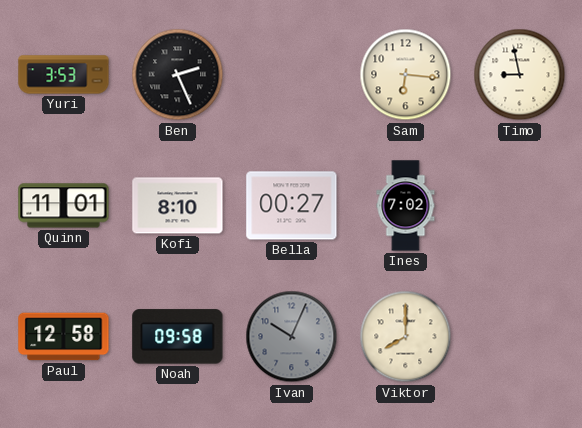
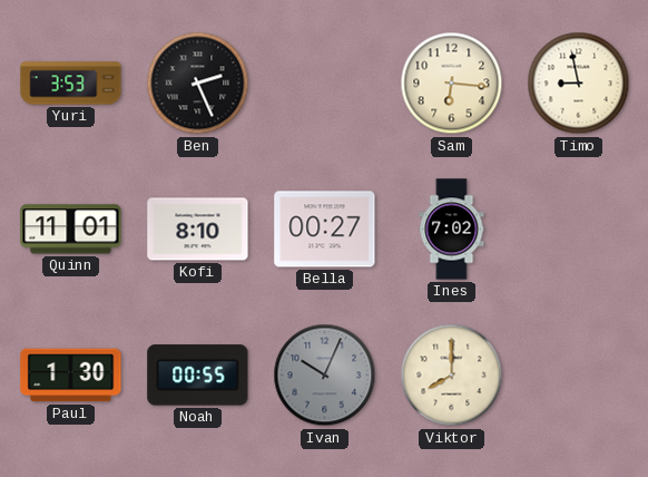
Paul: 12:58 -> 1:30
Noah: 09:58 -> 00:55
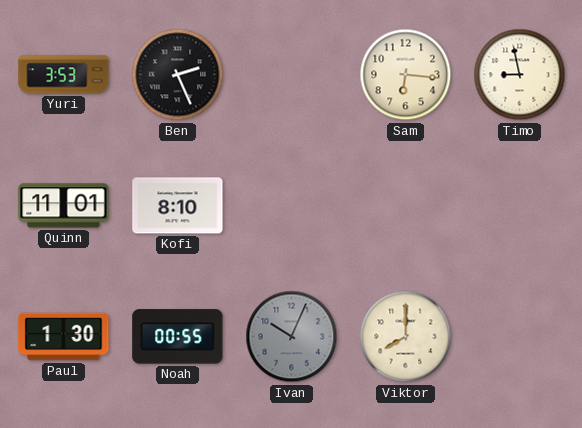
Bella: 00:27 -> none
Ines: 7:02 -> none
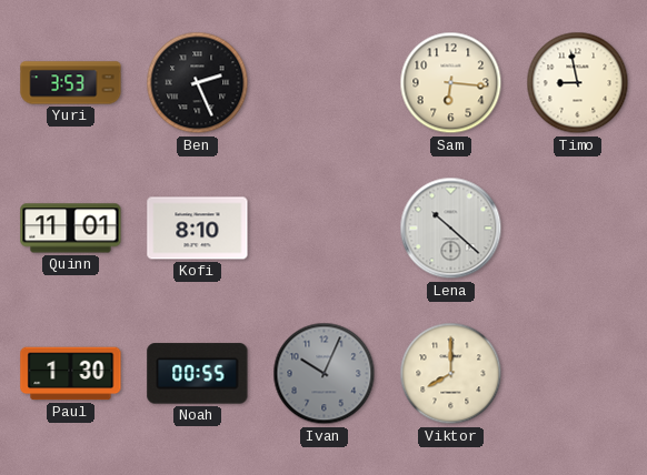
Lena: none -> 10:22
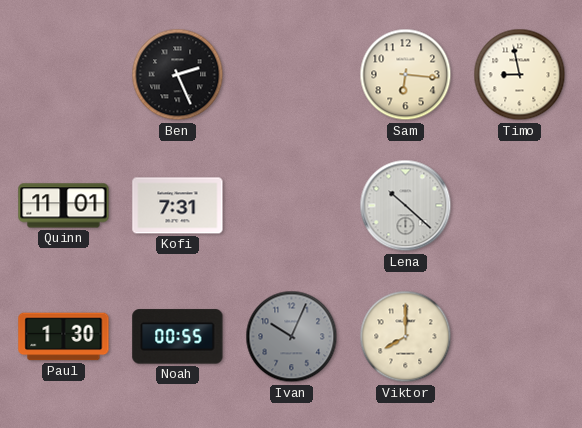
Yuri: 3:53 -> none
Kofi: 8:10 -> 7:31
